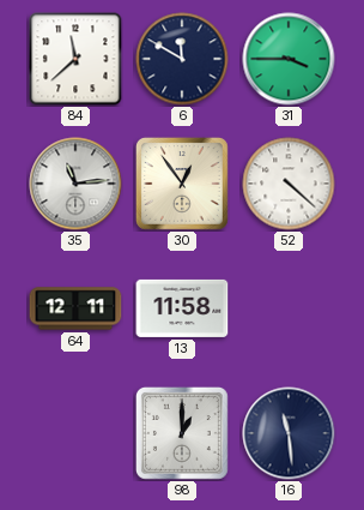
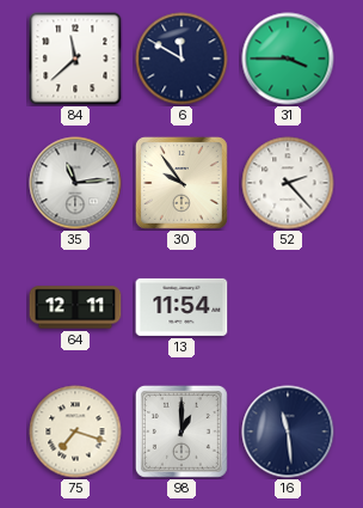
30: 12:54 -> 9:54
52: 4:22 -> 2:23
13: 11:58 -> 11:54
75: none -> 7:18
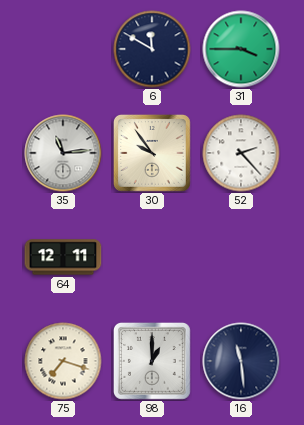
84: 11:38 -> none
13: 11:54 -> none
